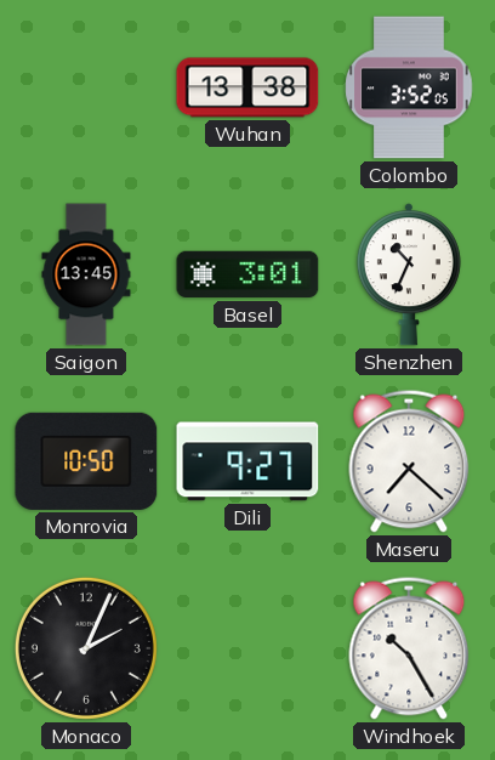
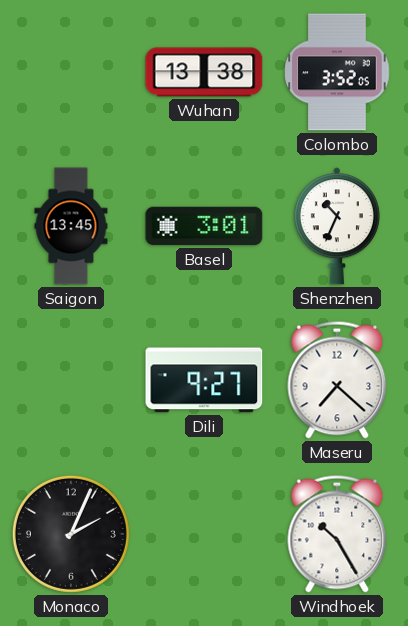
Monrovia: 10:50 -> none
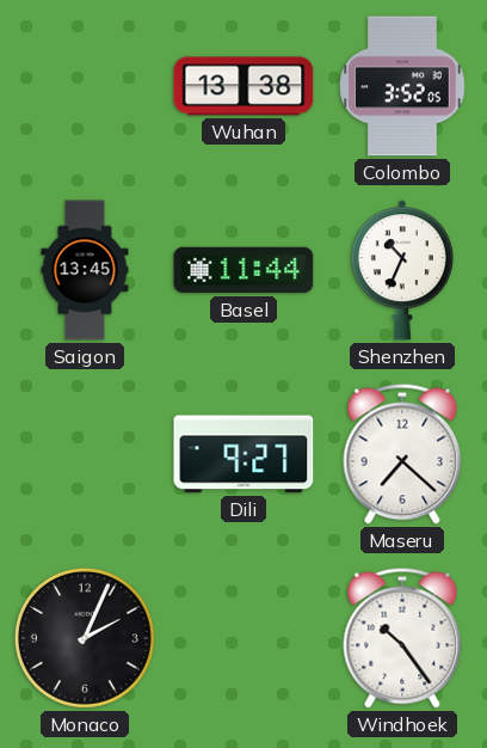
Basel: 3:01 -> 11:44
Windhoek: 10:25 -> 10:24
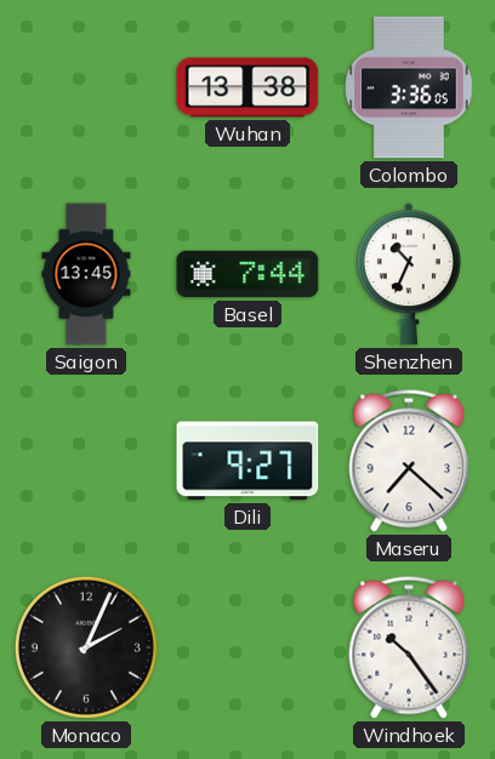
Colombo: 3:52 -> 3:36
Basel: 11:44 -> 7:44
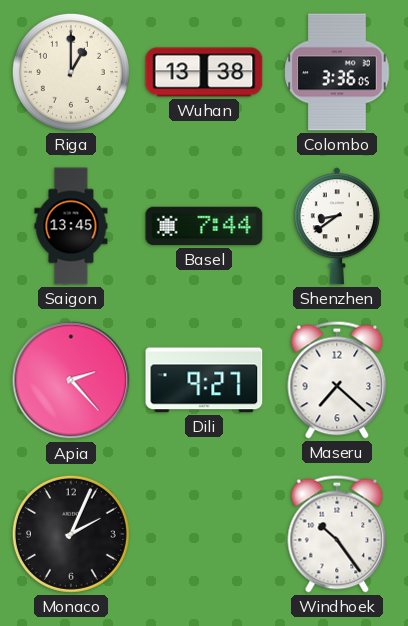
Riga: none -> 1:00
Shenzhen: 10:34 -> 8:39
Apia: none -> 2:23
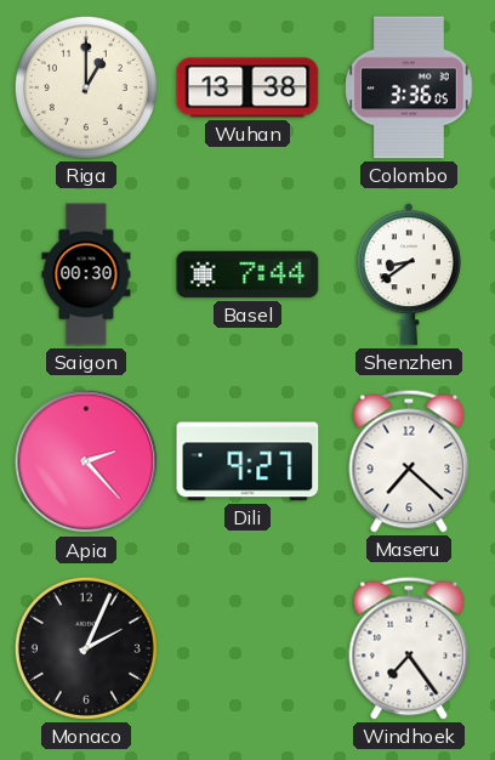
Saigon: 13:45 -> 00:30
Windhoek: 10:24 -> 7:24
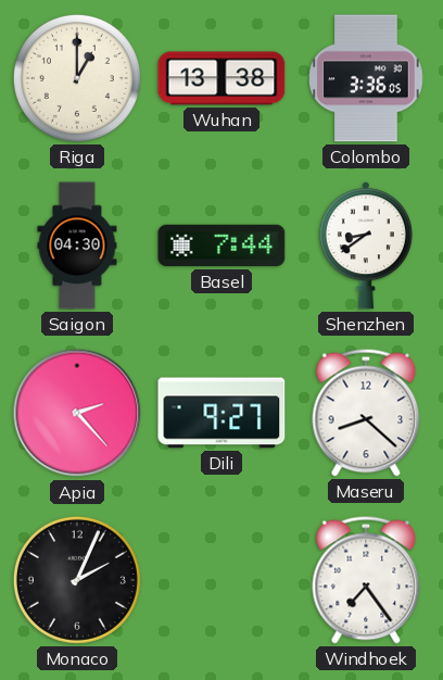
Saigon: 00:30 -> 04:30
Maseru: 7:22 -> 8:22
